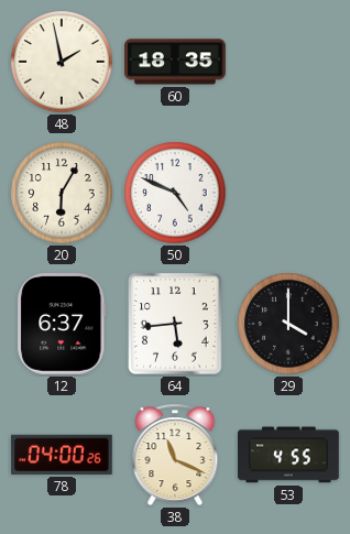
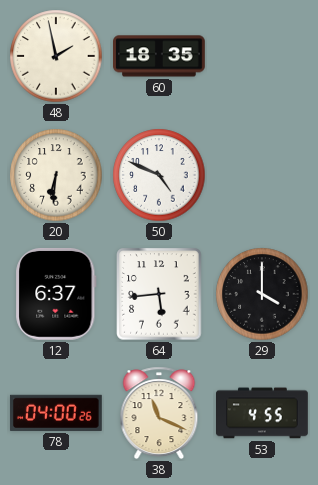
20: 6:05 -> 6:31
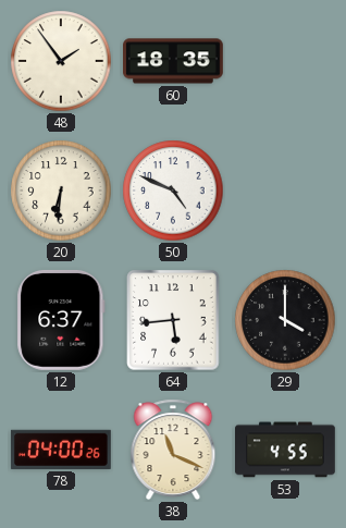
48: 1:58 -> 1:54
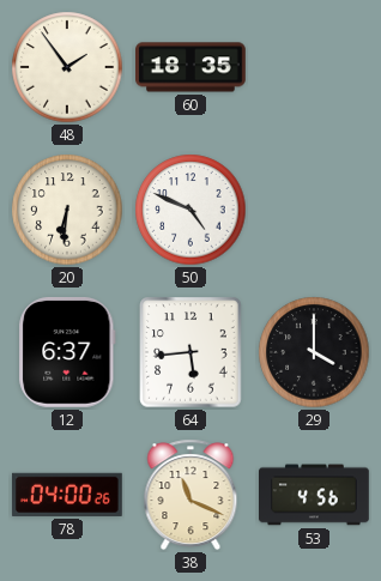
53: 4:55 -> 4:56
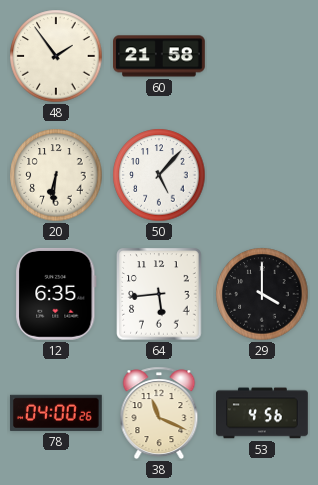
60: 18:35 -> 21:58
50: 4:49 -> 5:07
12: 6:37 -> 6:35
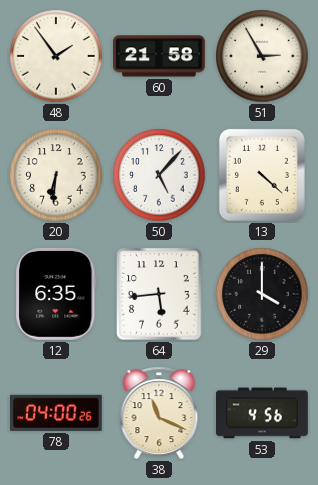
51: none -> 2:55
13: none -> 4:22
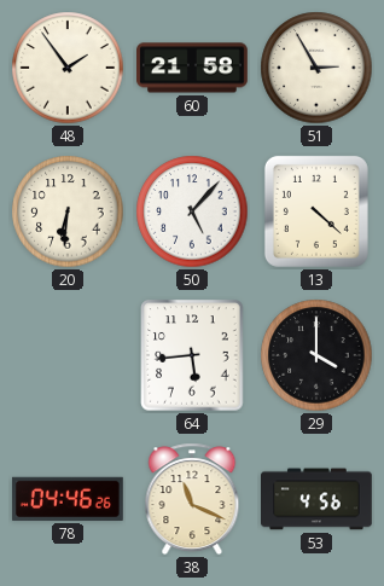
12: 6:35 -> none
78: 04:00 -> 04:46
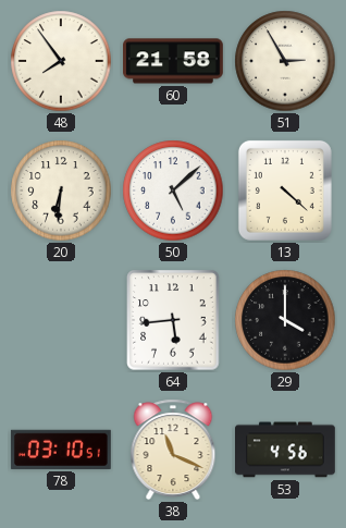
48: 1:54 -> 7:54
50: 5:07 -> 5:08
78: 04:46 -> 03:10
